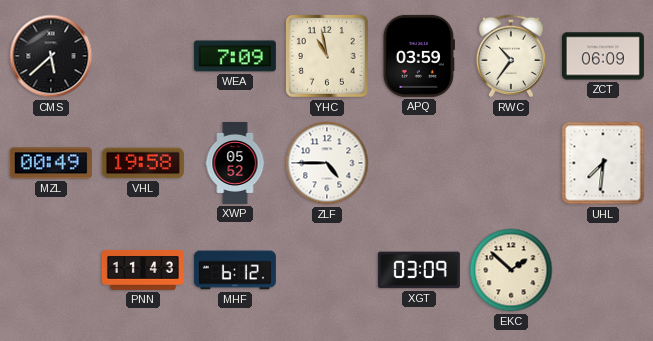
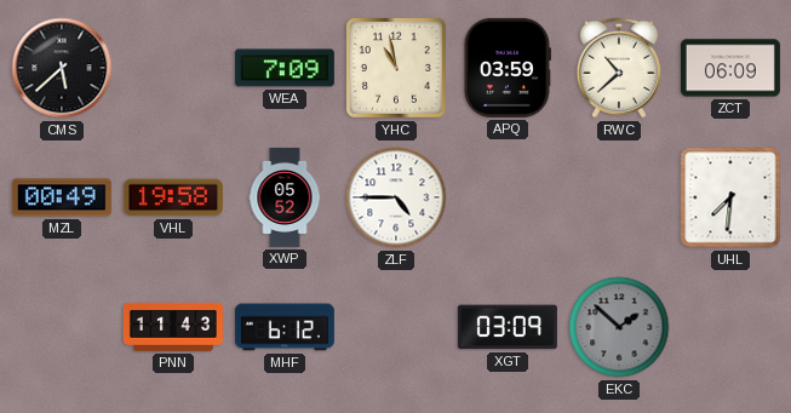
RWC: 10:36 -> 10:38
EKC dial: cream -> grey
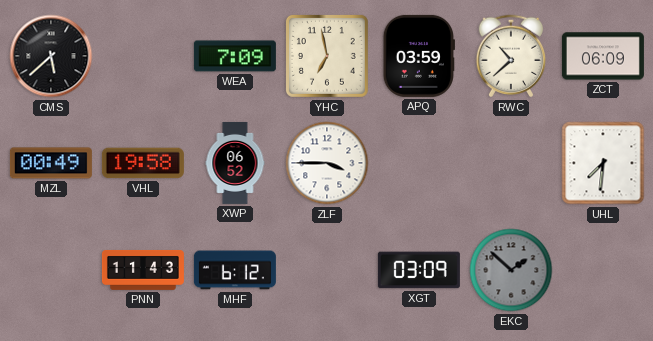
YHC: 10:58 -> 6:58
XWP: 05:52 -> 06:52
ZLF: 4:45 -> 3:45
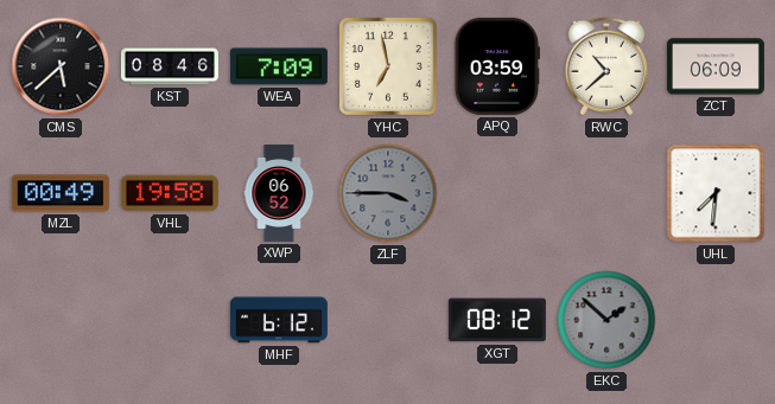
KST: none -> 08:46
ZLF dial: white -> grey
PNN: 11:43 -> none
XGT: 03:09 -> 08:12
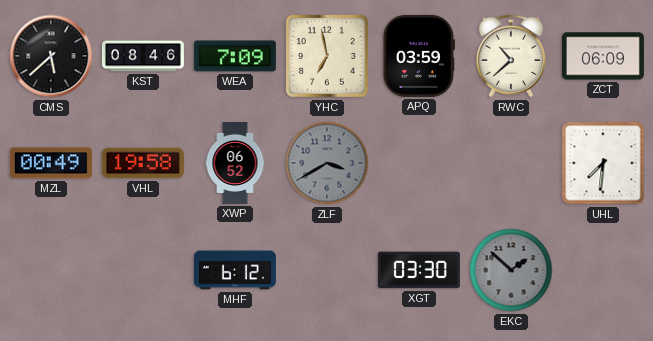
ZLF: 3:45 -> 3:40
XGT: 08:12 -> 03:30
